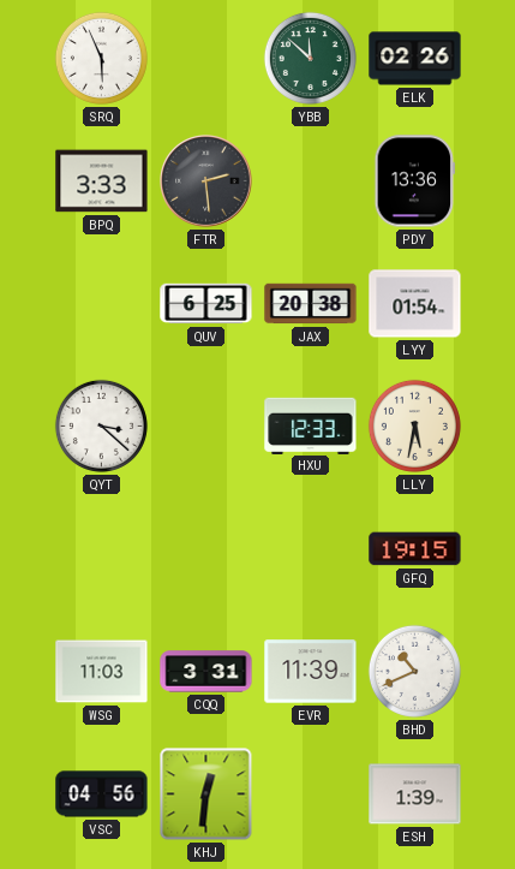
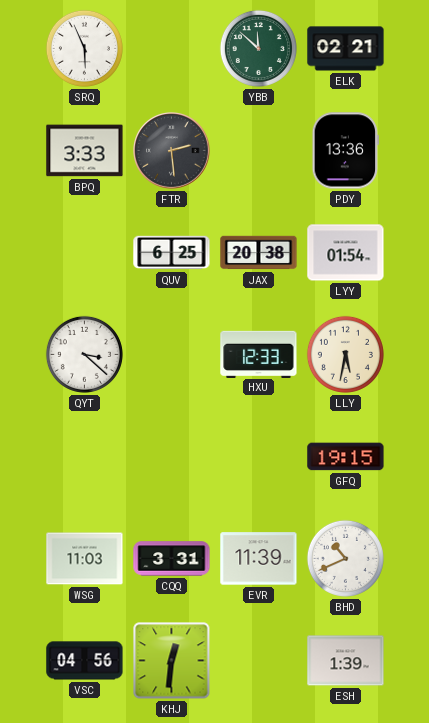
ELK: 02:26 -> 02:21
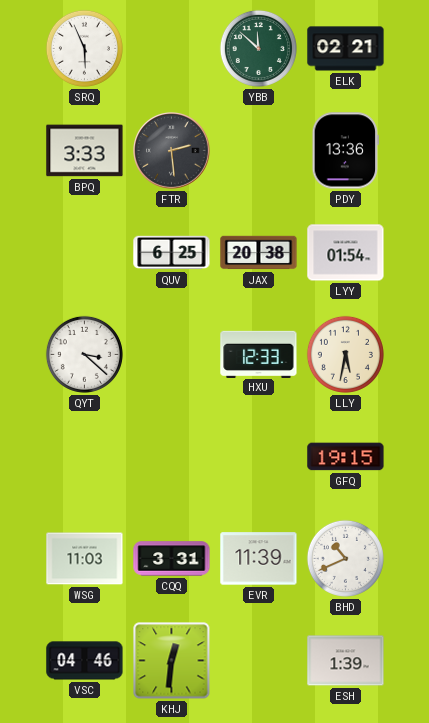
VSC: 04:56 -> 04:46
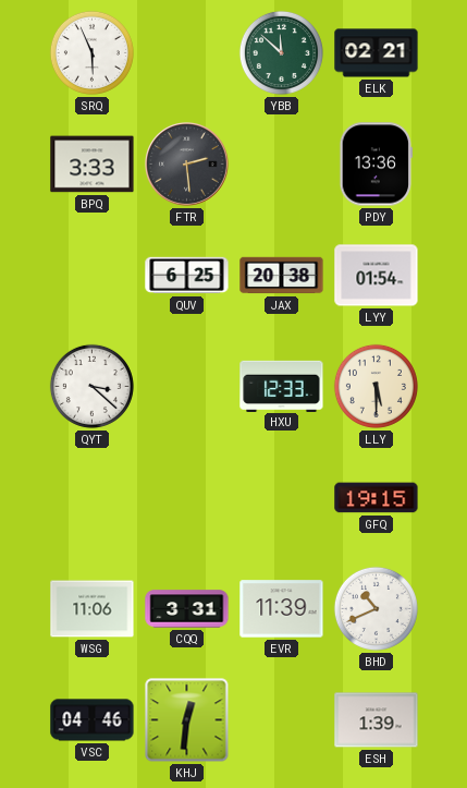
LLY: 5:32 -> 5:30
WSG: 11:03 -> 11:06
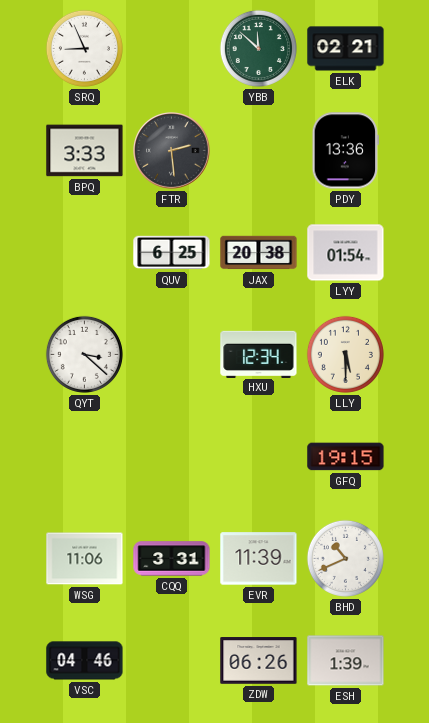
SRQ: 5:56 -> 8:56
HXU: 12:33 -> 12:34
KHJ: 12:31 -> none
ZDW: none -> 06:26
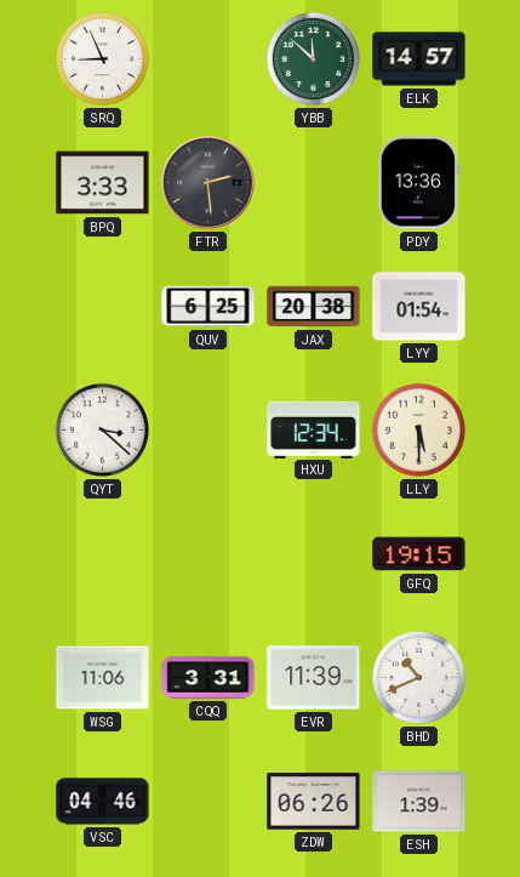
ELK: 02:21 -> 14:57
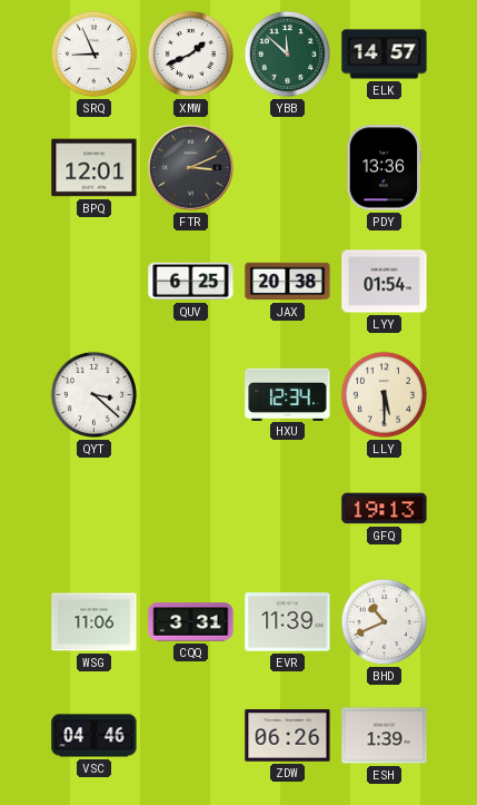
XMW: none -> 1:41
BPQ: 3:33 -> 12:01
FTR: 2:29 -> 3:11
GFQ: 19:15 -> 19:13
